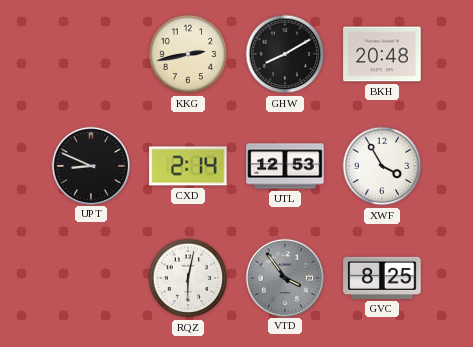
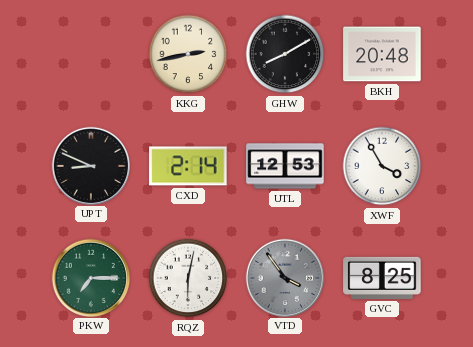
PKW: none -> 7:15
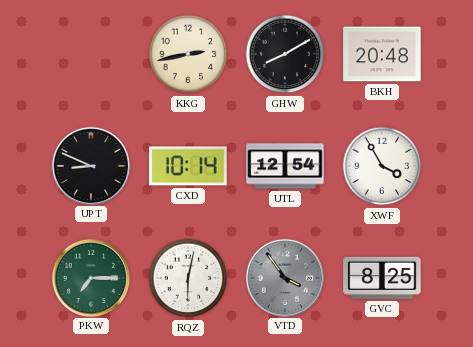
CXD: 2:14 -> 10:14
UTL: 12:53 -> 12:54
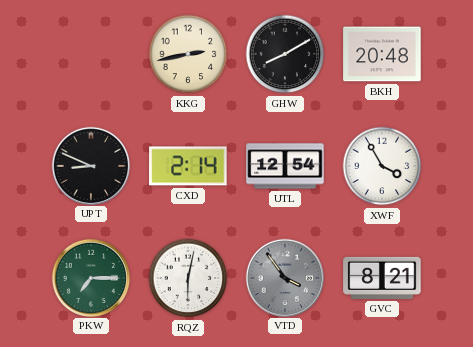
CXD: 10:14 -> 2:14
GVC: 8:25 -> 8:21
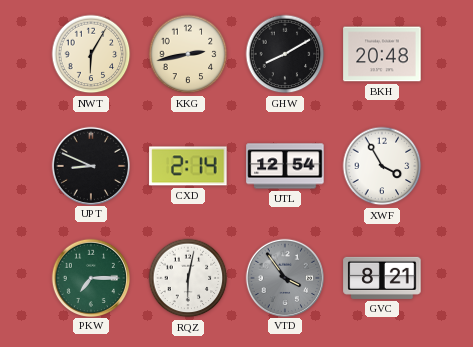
NWT: none -> 6:05
